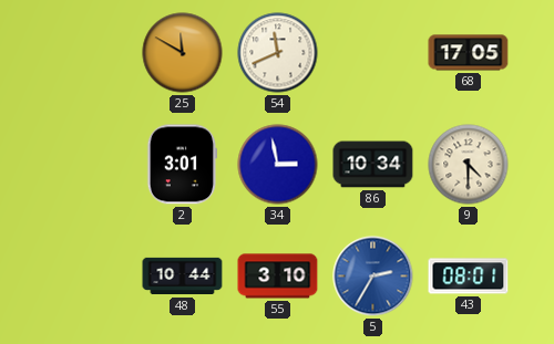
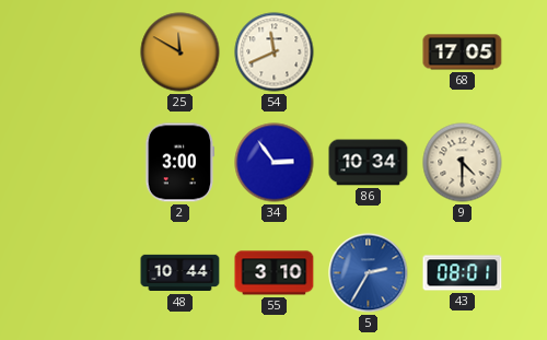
2: 3:01 -> 3:00
34: 2:58 -> 2:54
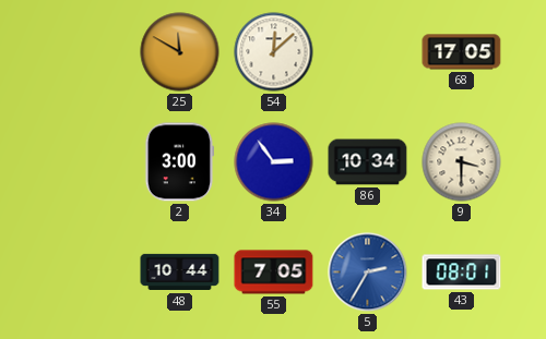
54: 11:41 -> 12:08
9: 4:30 -> 3:30
55: 3:10 -> 7:05
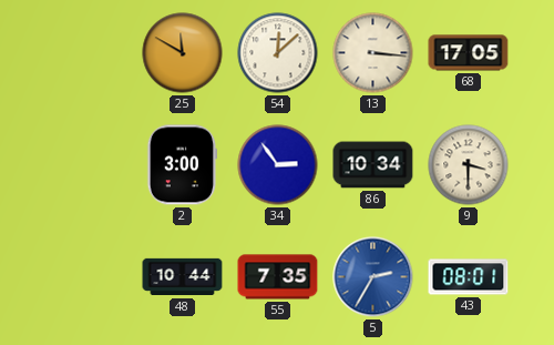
13: none -> 3:16
55: 7:05 -> 7:35
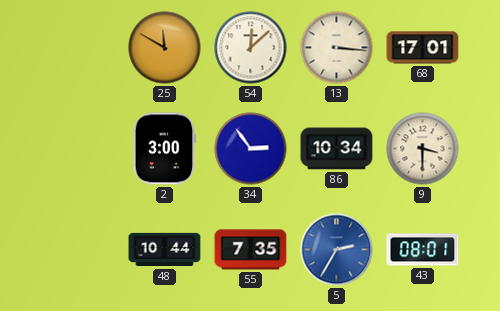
68: 17:05 -> 17:01
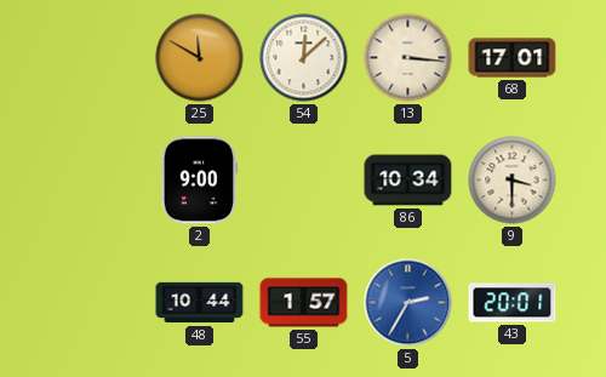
2: 3:00 -> 9:00
34: 2:54 -> none
55: 7:35 -> 1:57
43: 08:01 -> 20:01
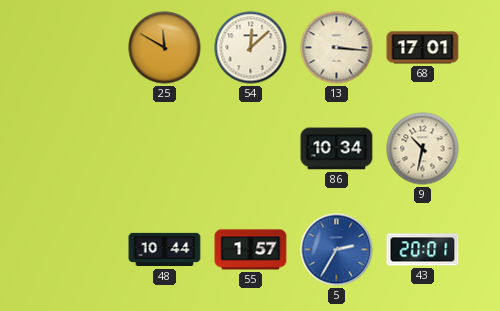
2: 9:00 -> none
9: 3:30 -> 10:32
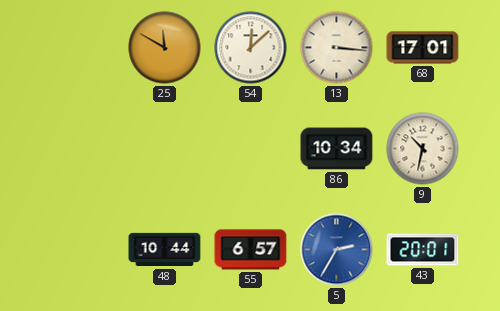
55: 1:57 -> 6:57
